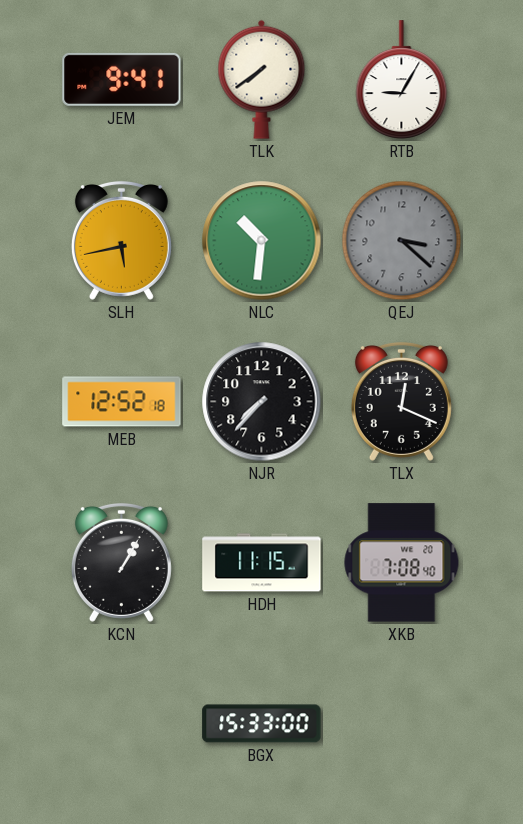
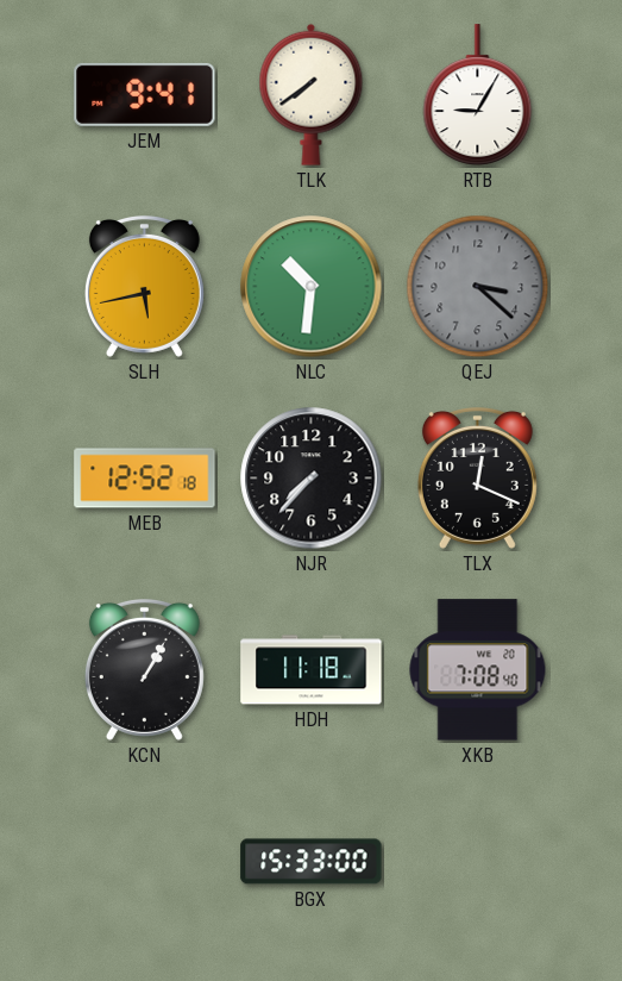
HDH: 11:15 -> 11:18
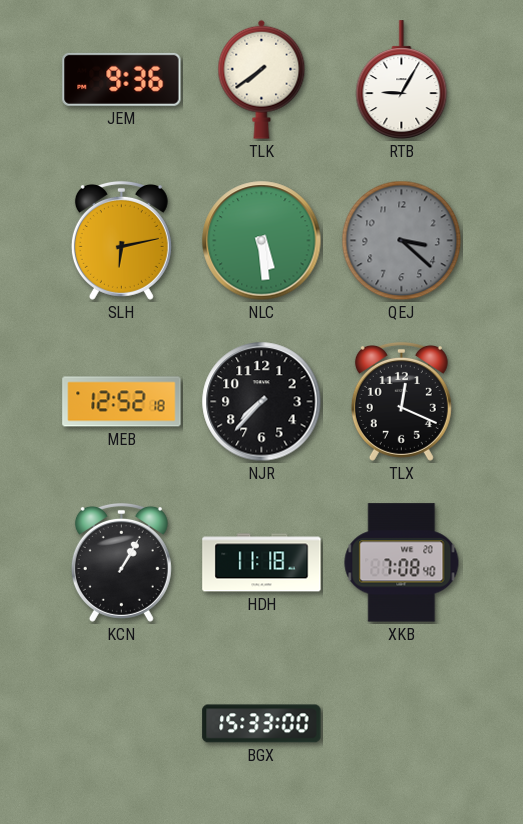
JEM: 9:41 -> 9:36
SLH: 5:43 -> 6:13
NLC: 10:31 -> 5:29
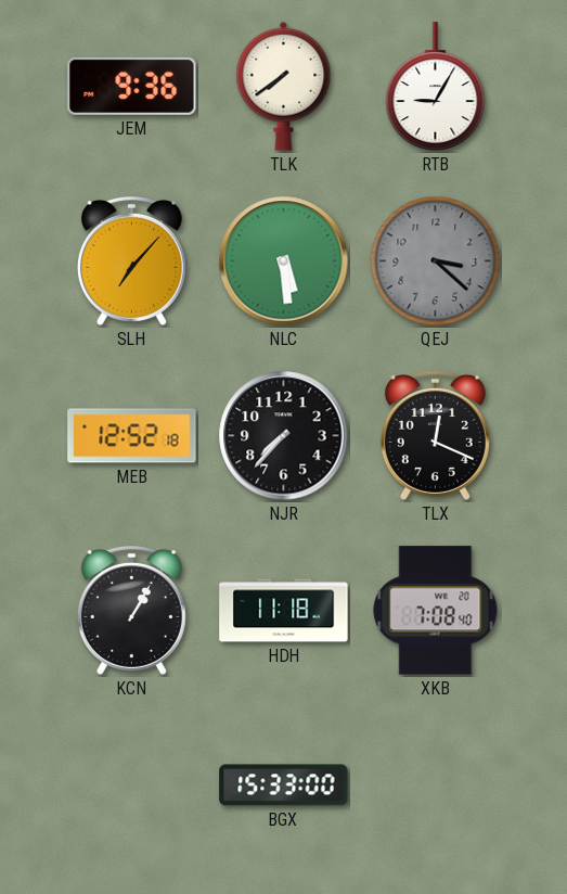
SLH: 6:13 -> 7:07
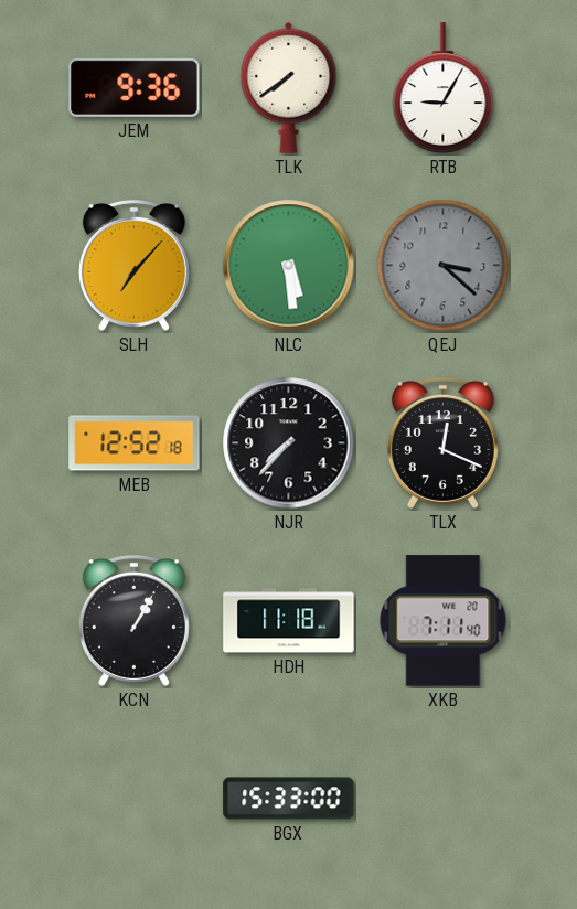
XKB: 7:08 -> 7:11
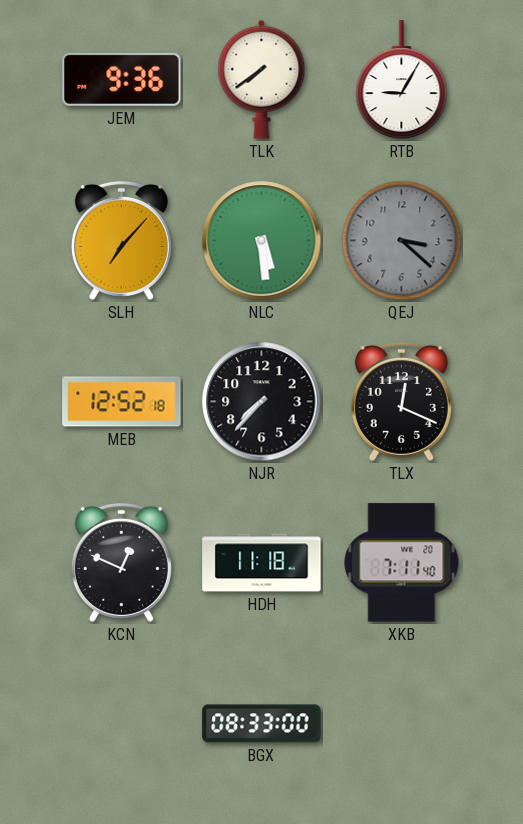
KCN: 1:05 -> 12:49
BGX: 15:33 -> 08:33
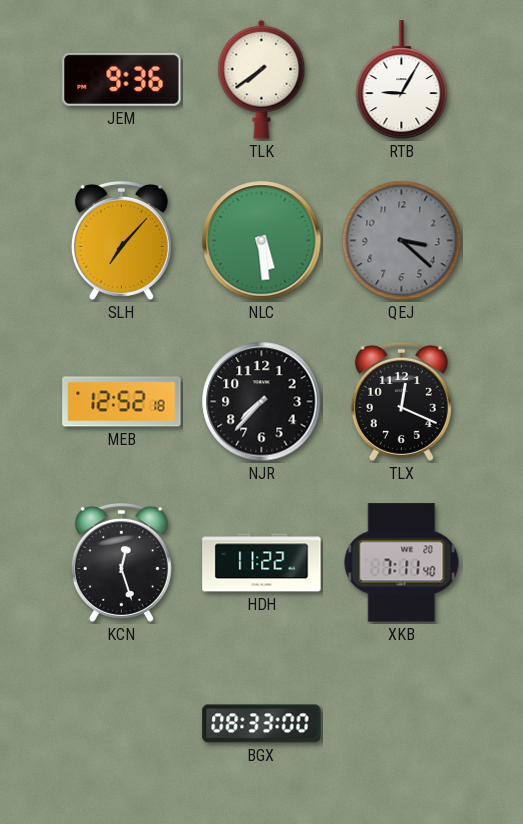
KCN: 12:49 -> 12:27
HDH: 11:18 -> 11:22
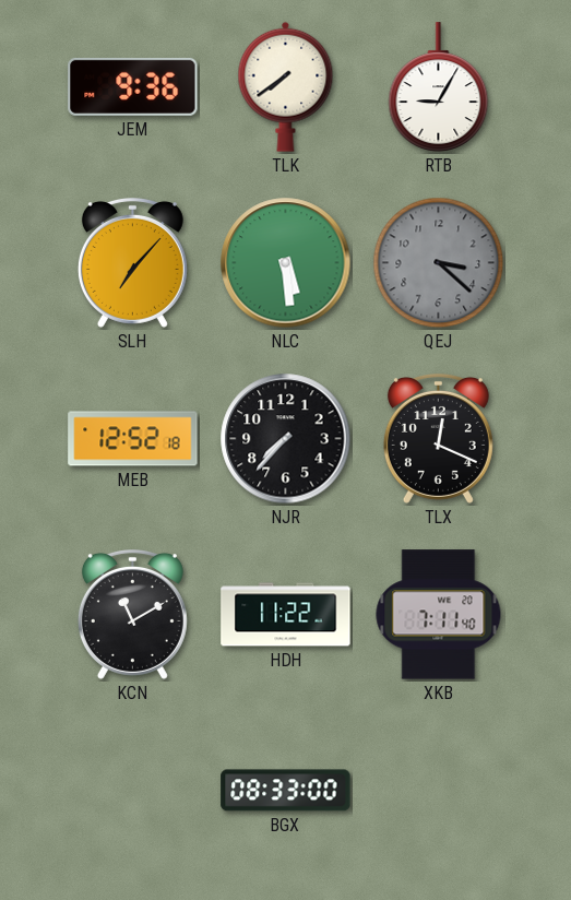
KCN: 12:27 -> 11:10
